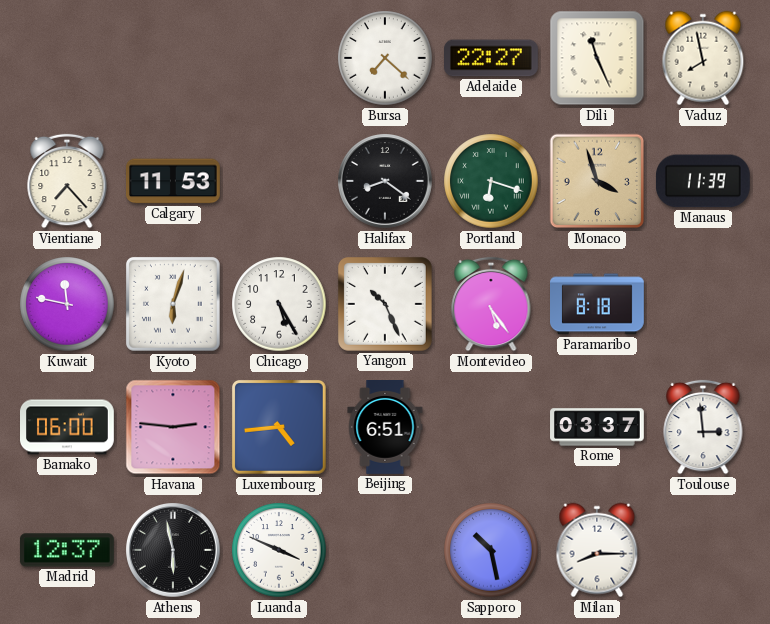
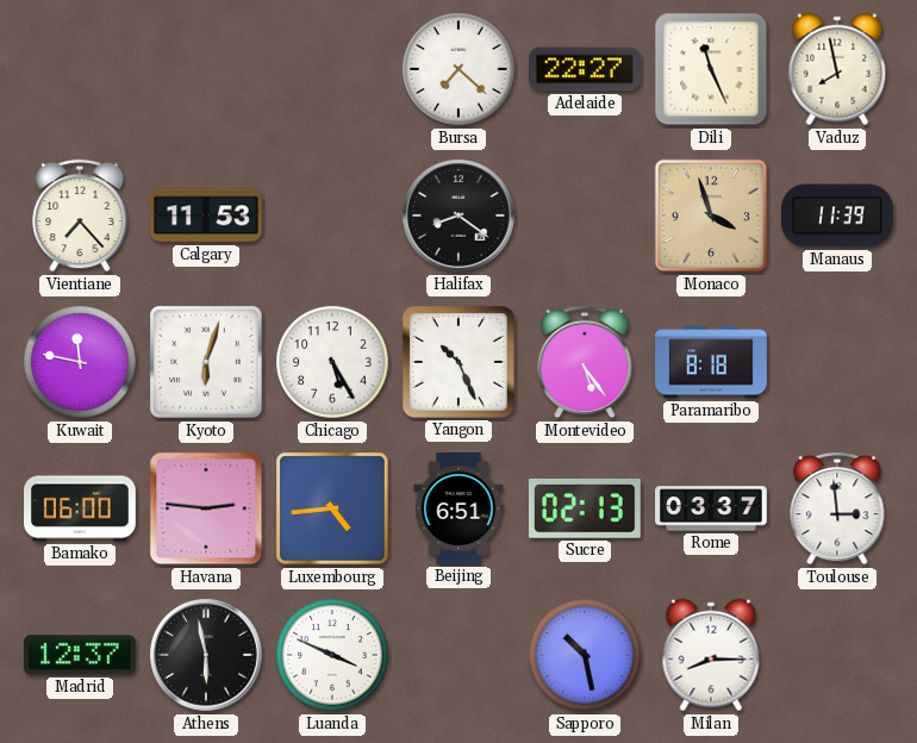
Portland: 6:18 -> none
Sucre: none -> 02:13
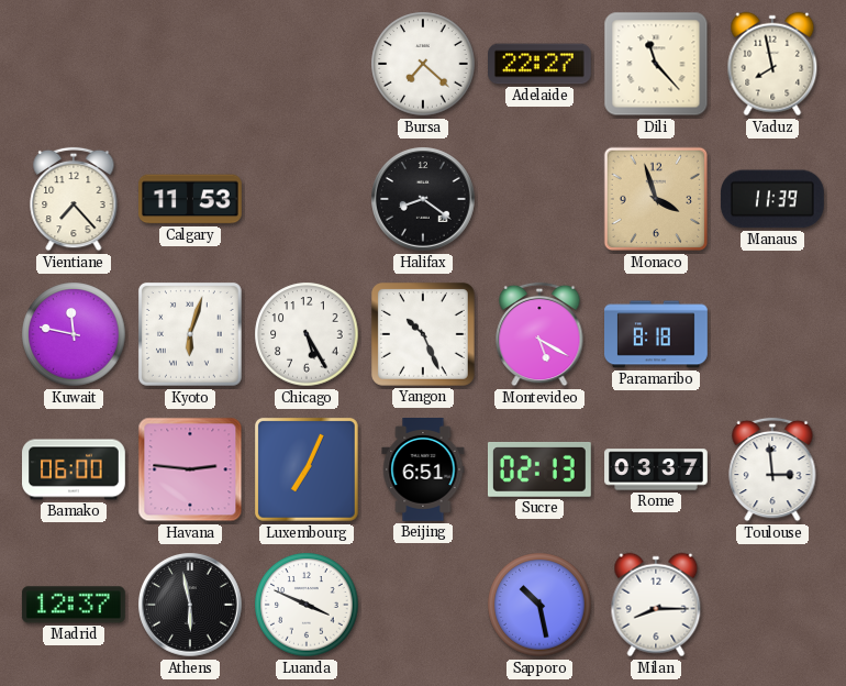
Dili: 11:26 -> 11:23
Montevideo: 5:24 -> 5:20
Luxembourg: 4:44 -> 7:04
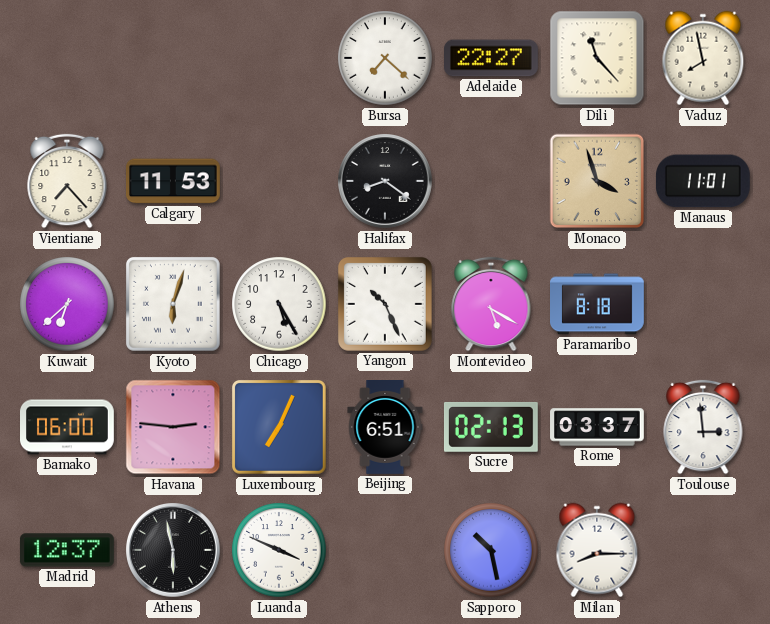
Manaus: 11:39 -> 11:01
Kuwait: 11:47 -> 6:38
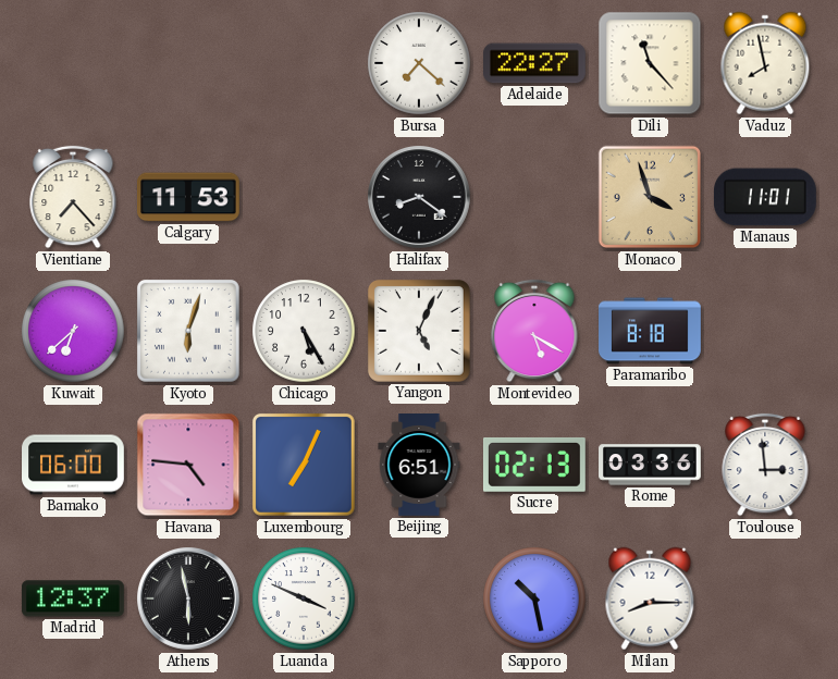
Yangon: 10:26 -> 5:04
Havana: 2:46 -> 4:46
Rome: 03:37 -> 03:36
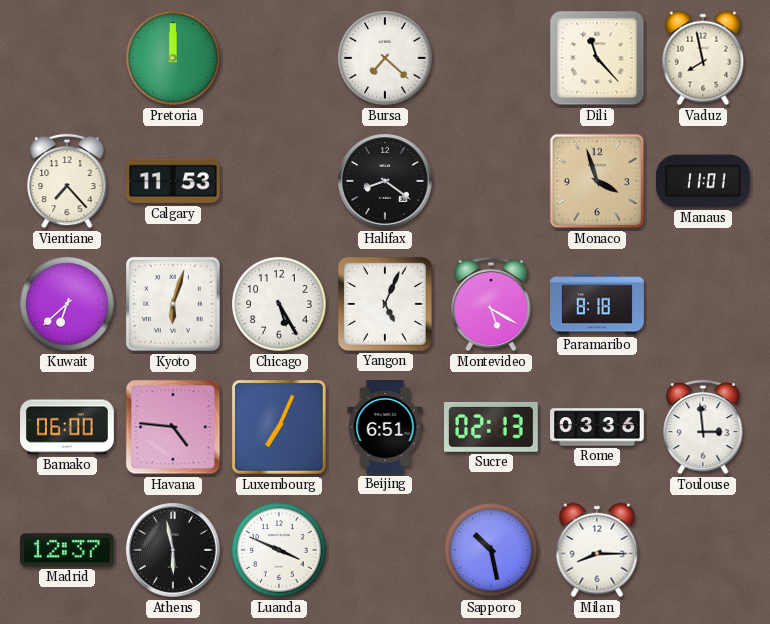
Pretoria: none -> 12:00
Adelaide: 22:27 -> none
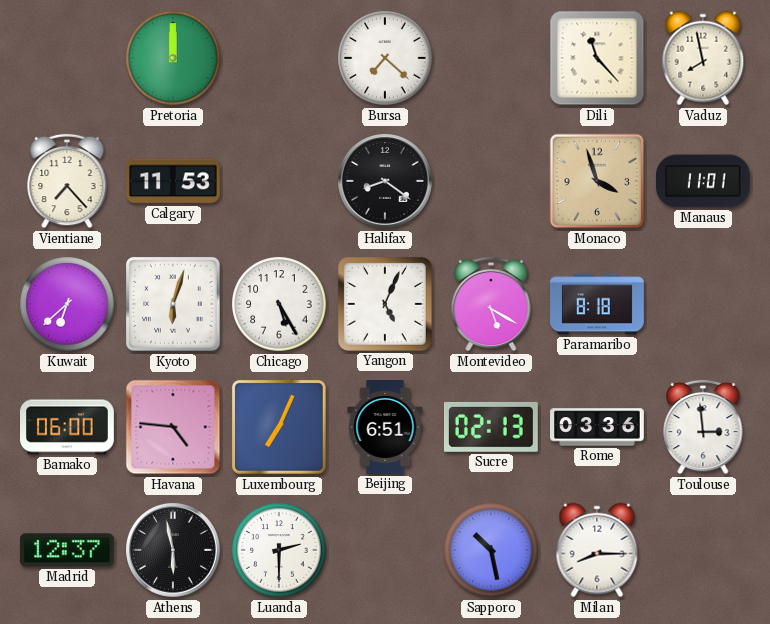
Luanda: 3:49 -> 2:30
